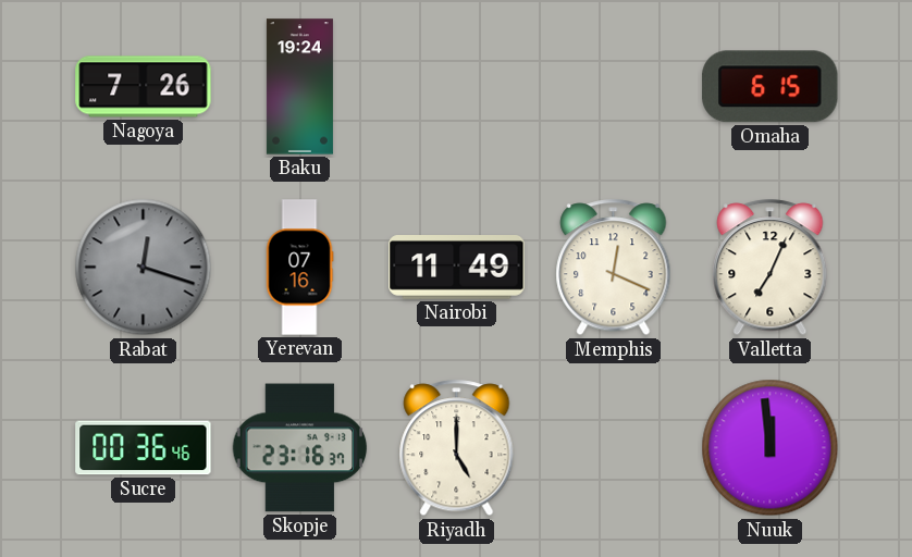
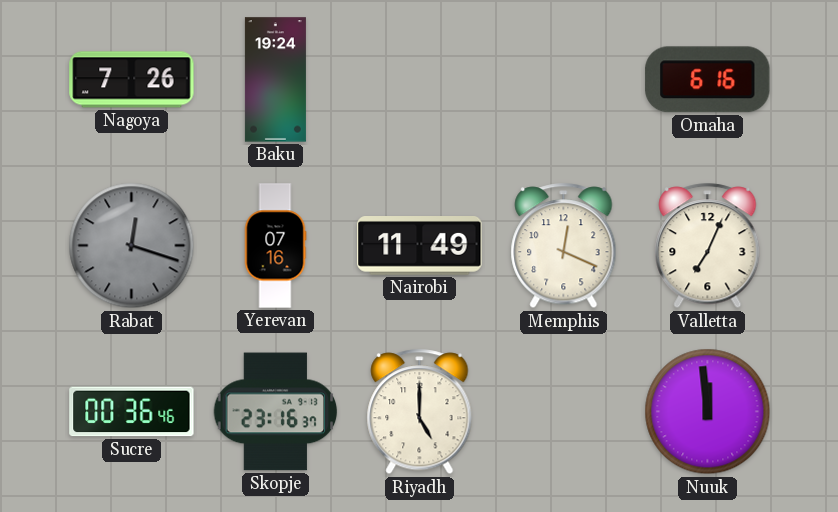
Omaha: 6:15 -> 6:16
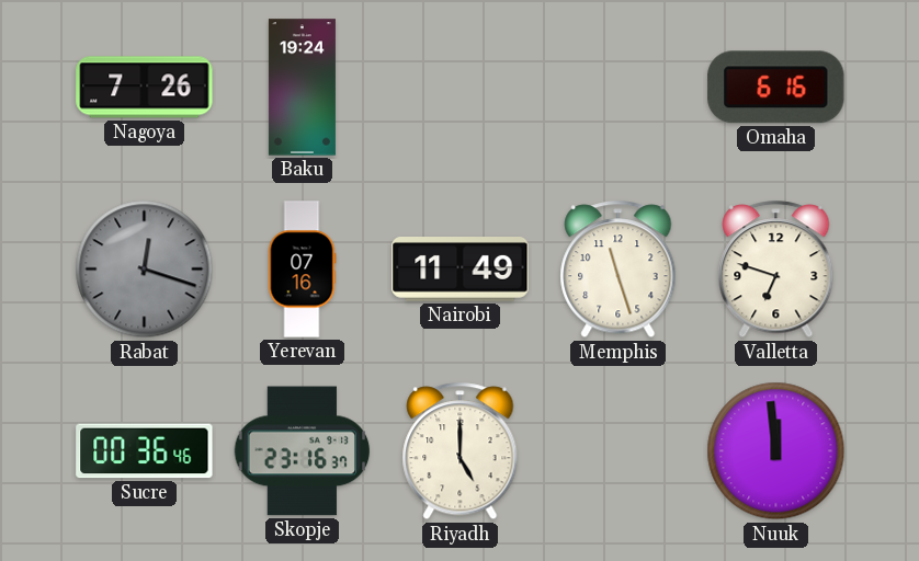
Memphis: 12:19 -> 11:27
Valletta: 7:04 -> 6:48
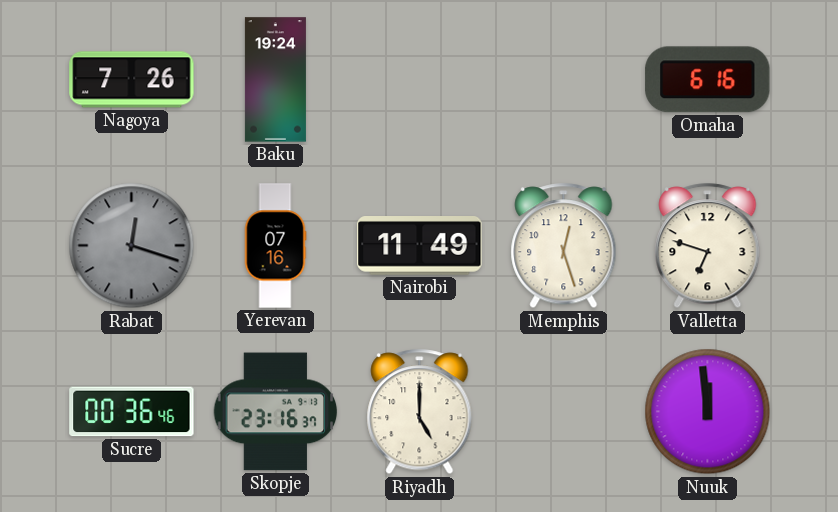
Memphis: 11:27 -> 12:27
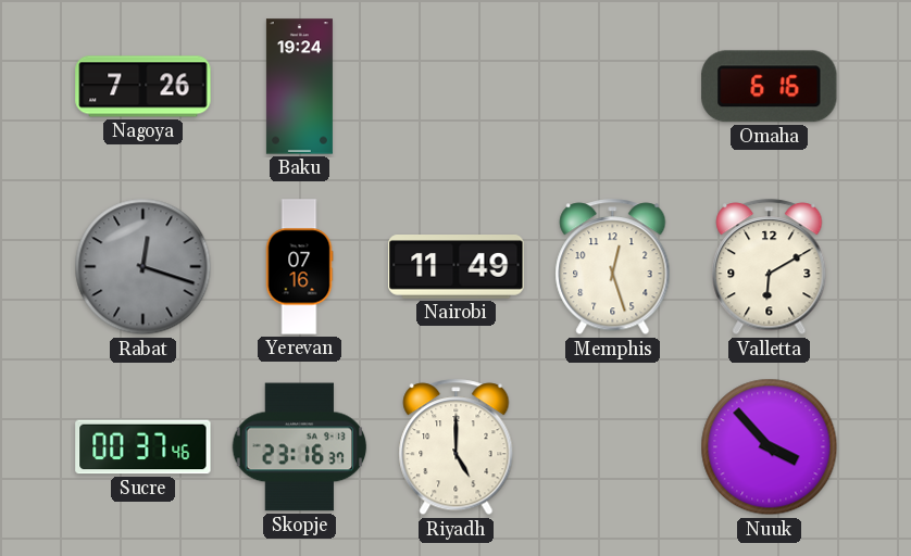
Valletta: 6:48 -> 6:10
Sucre: 00:36 -> 00:37
Nuuk: 11:59 -> 3:53
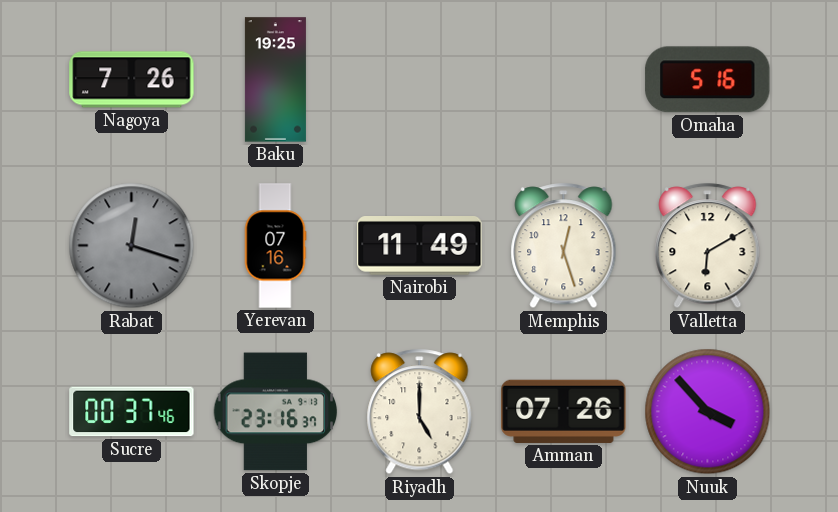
Baku: 19:24 -> 19:25
Omaha: 6:16 -> 5:16
Amman: none -> 07:26
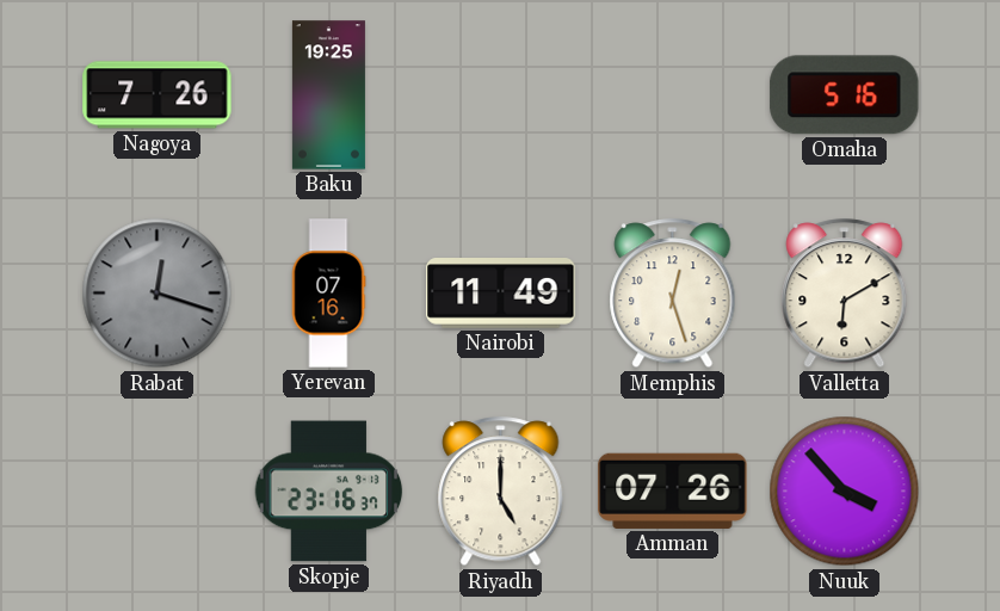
Sucre: 00:37 -> none
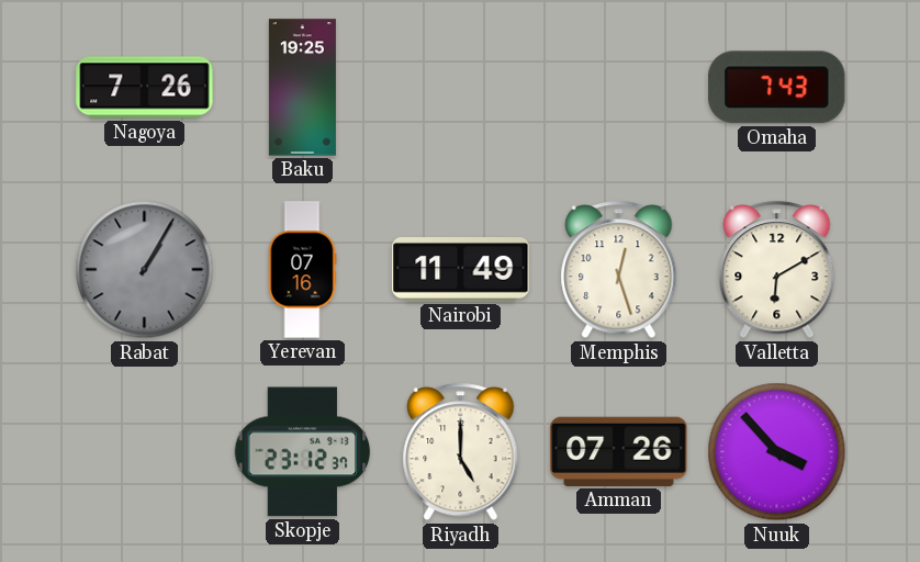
Omaha: 5:16 -> 7:43
Rabat: 12:18 -> 1:05
Skopje: 23:16 -> 23:12
